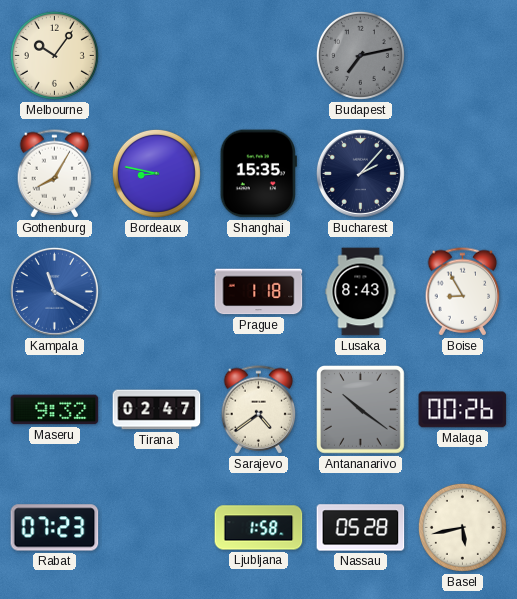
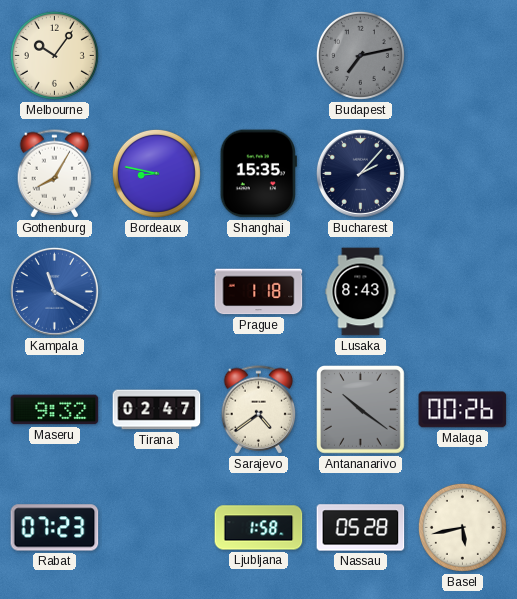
Boise: 8:55 -> none
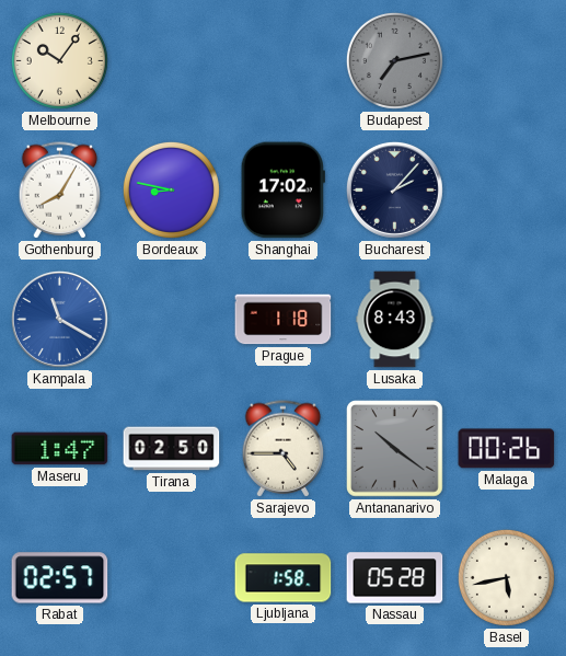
Shanghai: 15:35 -> 17:02
Maseru: 9:32 -> 1:47
Tirana: 02:47 -> 02:50
Sarajevo: 4:39 -> 4:45
Rabat: 07:23 -> 02:57
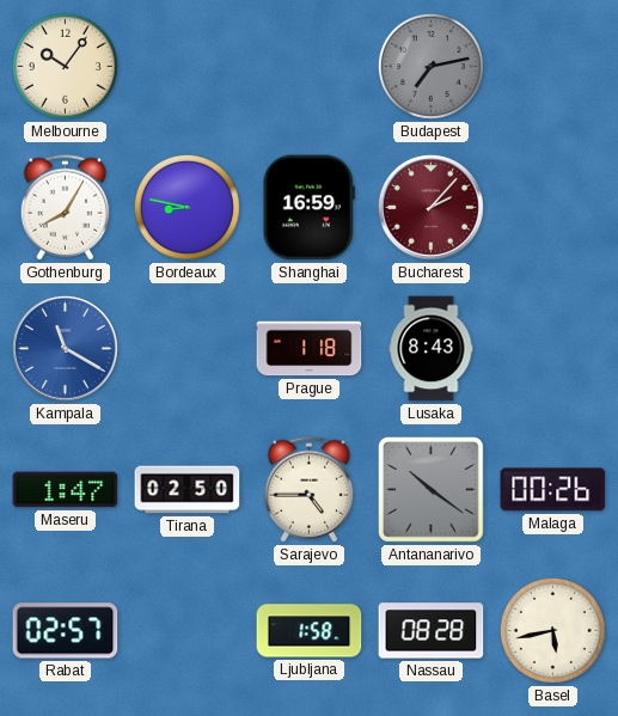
Shanghai: 17:02 -> 16:59
Bucharest dial: navy -> burgundy
Nassau: 05:28 -> 08:28
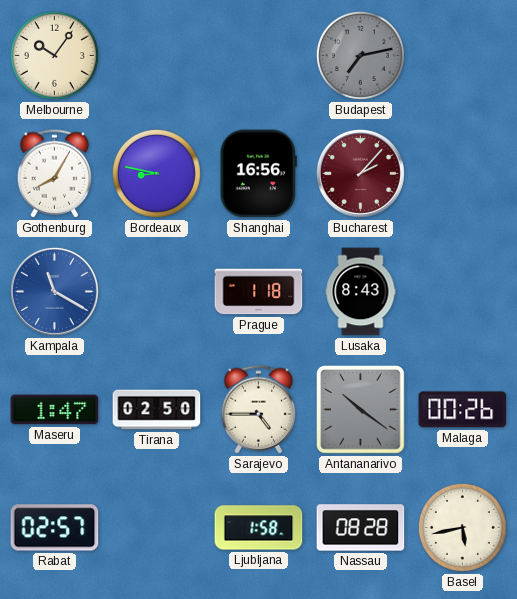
Shanghai: 16:59 -> 16:56
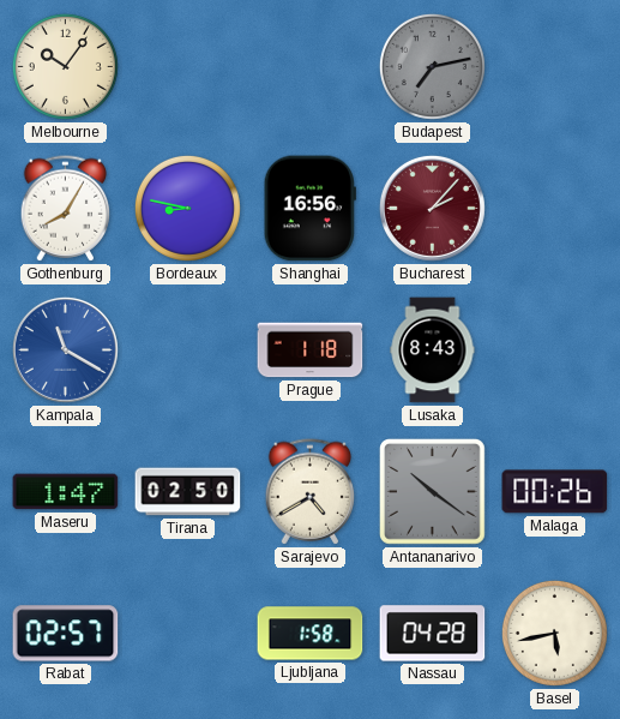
Sarajevo: 4:45 -> 4:40
Nassau: 08:28 -> 04:28
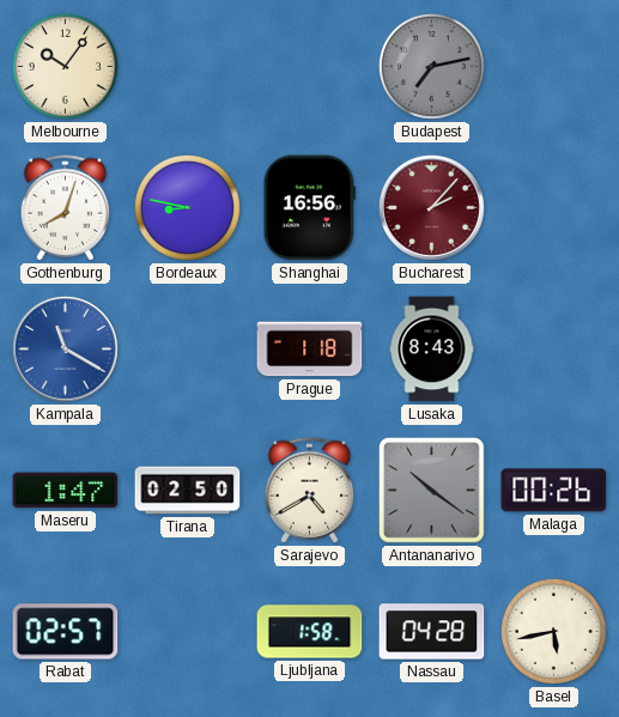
Gothenburg: 8:05 -> 8:03
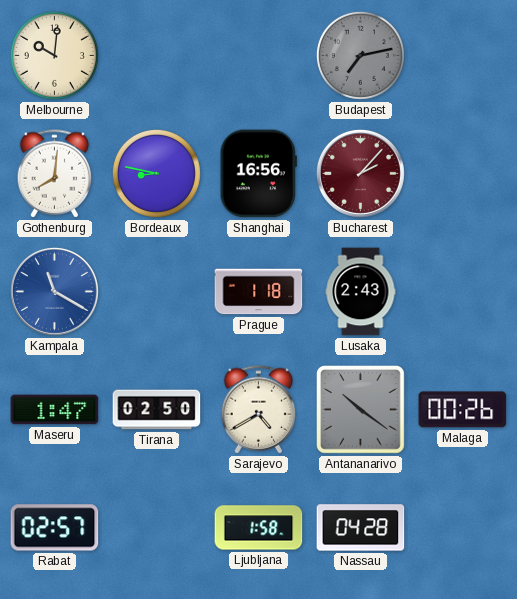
Melbourne: 10:06 -> 10:01
Gothenburg: 8:03 -> 8:01
Lusaka: 8:43 -> 2:43
Basel: 5:43 -> none
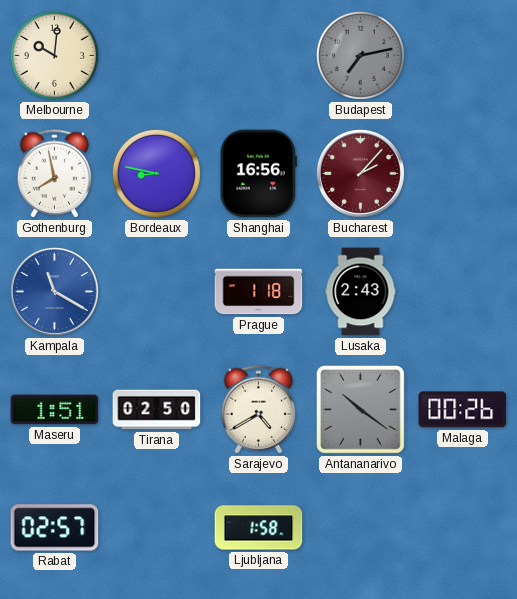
Gothenburg: 8:01 -> 7:58
Maseru: 1:47 -> 1:51
Nassau: 04:28 -> none
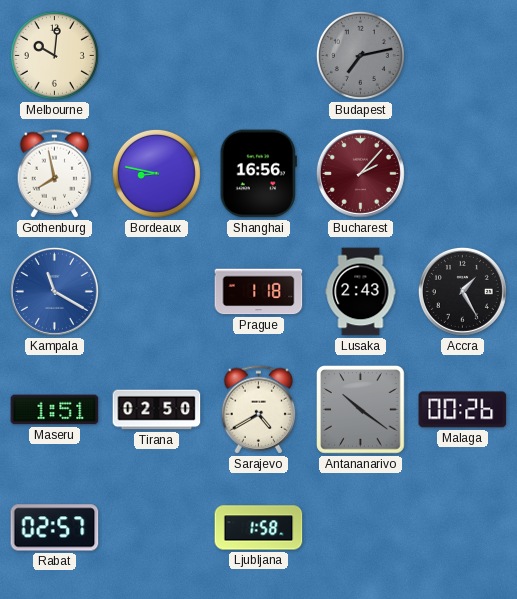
Accra: none -> 1:25
